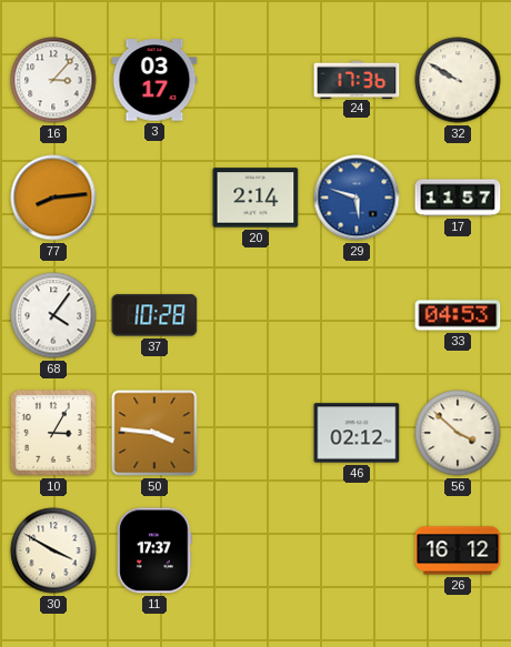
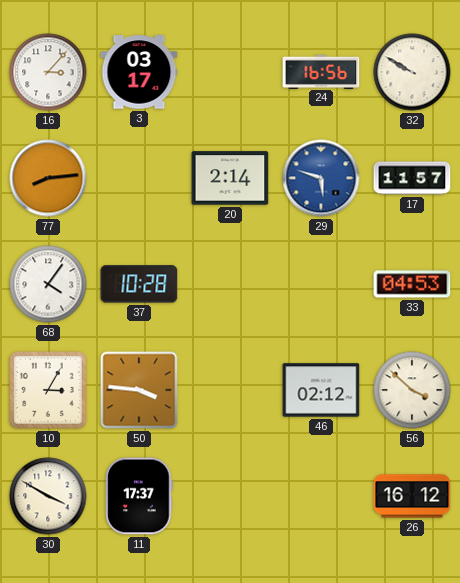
24: 17:36 -> 16:56
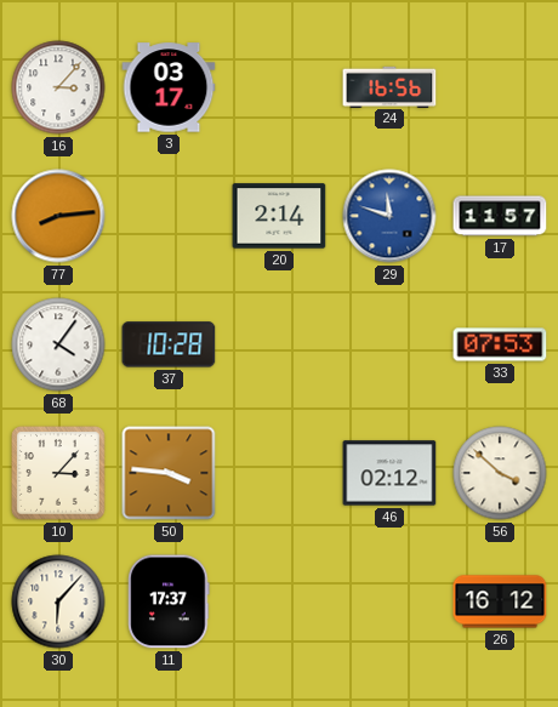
32: 9:50 -> none
29: 5:48 -> 11:48
33: 04:53 -> 07:53
10: 3:05 -> 3:07
30: 3:50 -> 6:07
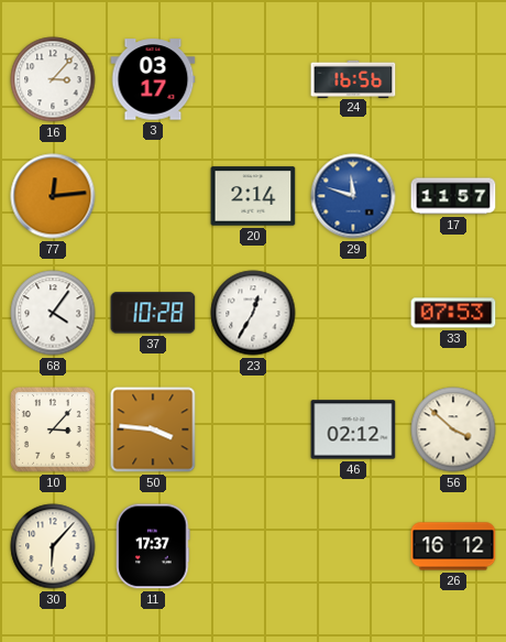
77: 8:14 -> 12:14
23: none -> 12:35
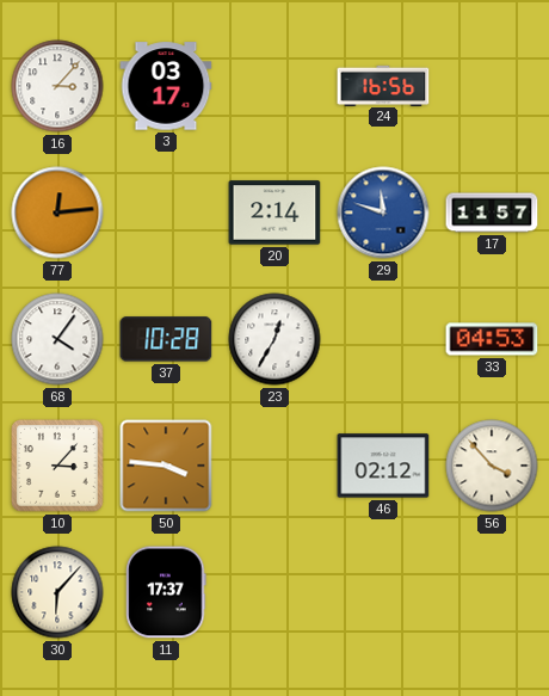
33: 07:53 -> 04:53
56: 3:52 -> 3:53
26: 16:12 -> none
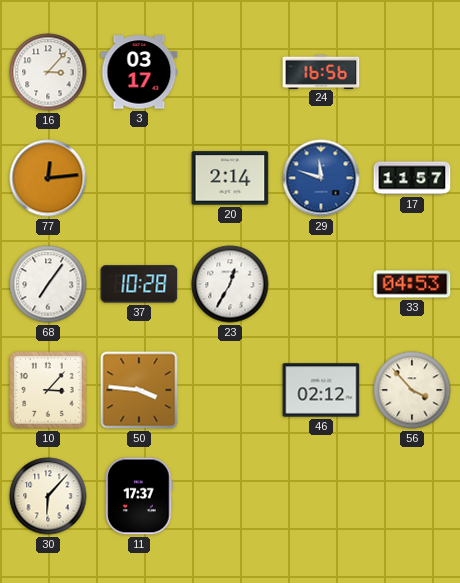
68: 4:06 -> 7:06
